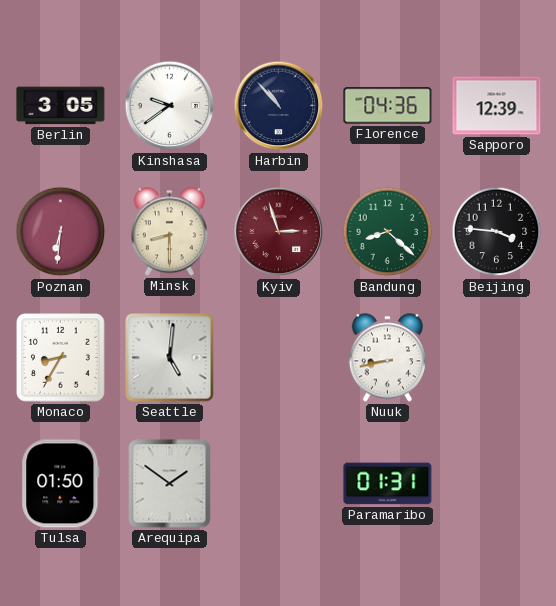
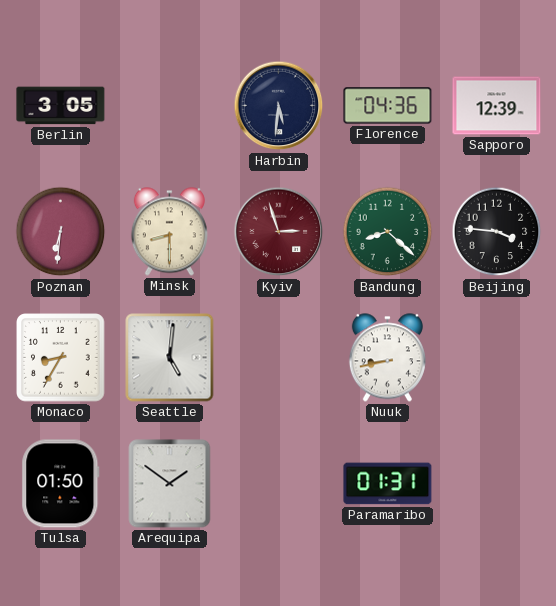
Kinshasa: 9:39 -> none
Harbin: 10:53 -> 5:31
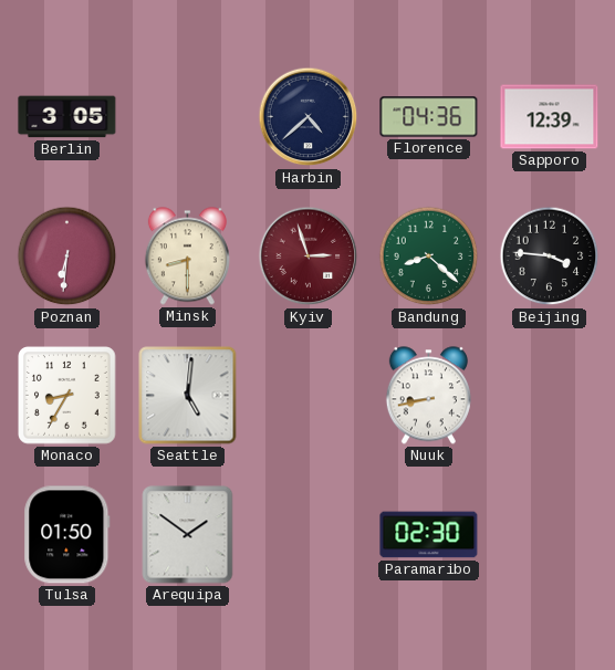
Harbin: 5:31 -> 4:38
Paramaribo: 01:31 -> 02:30
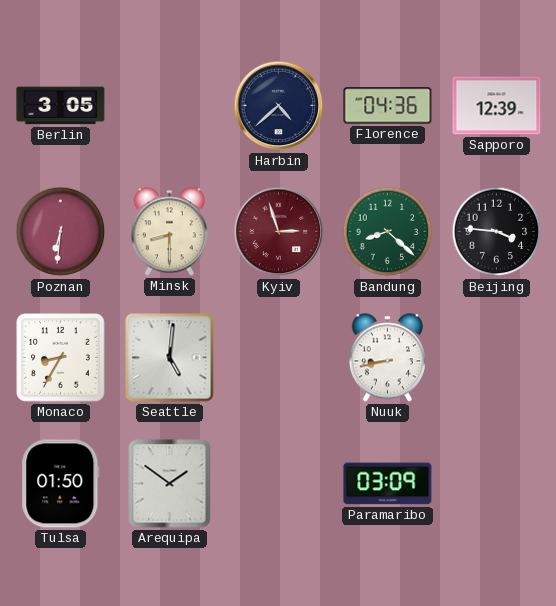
Paramaribo: 02:30 -> 03:09
